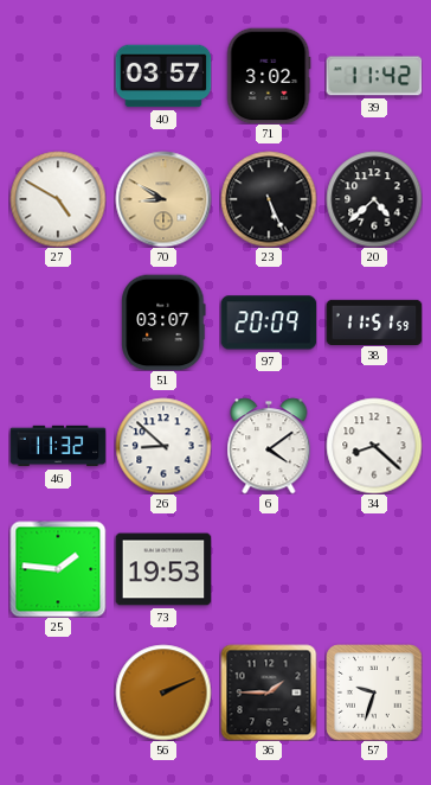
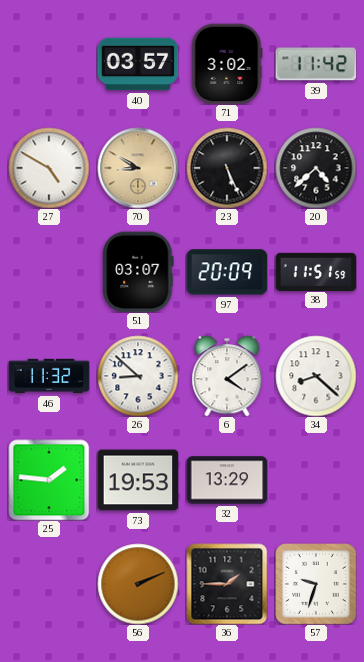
32: none -> 13:29
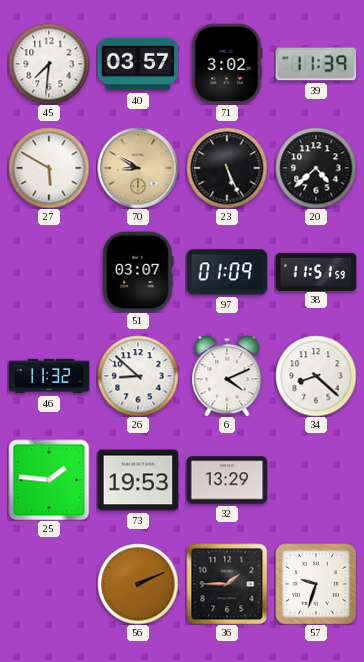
45: none -> 7:31
39: 11:42 -> 11:39
27: 4:50 -> 5:50
97: 20:09 -> 01:09
6: 4:09 -> 4:11
